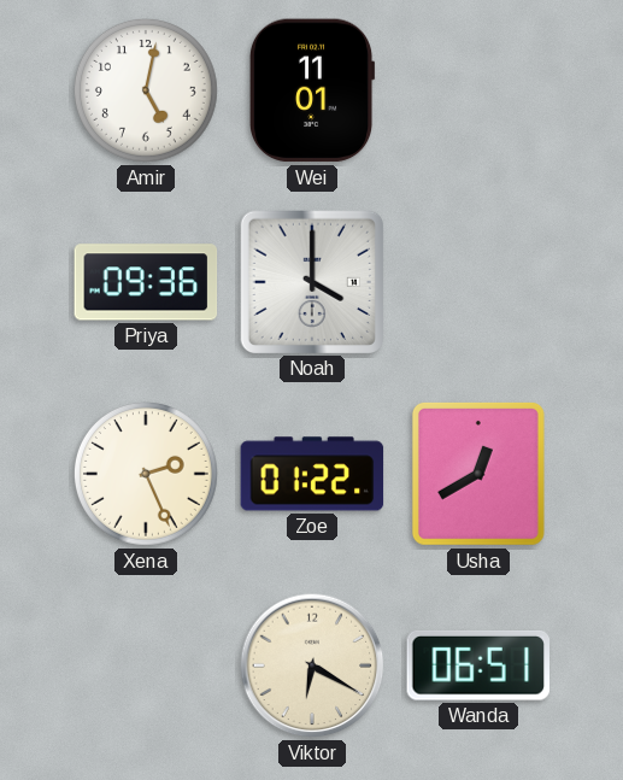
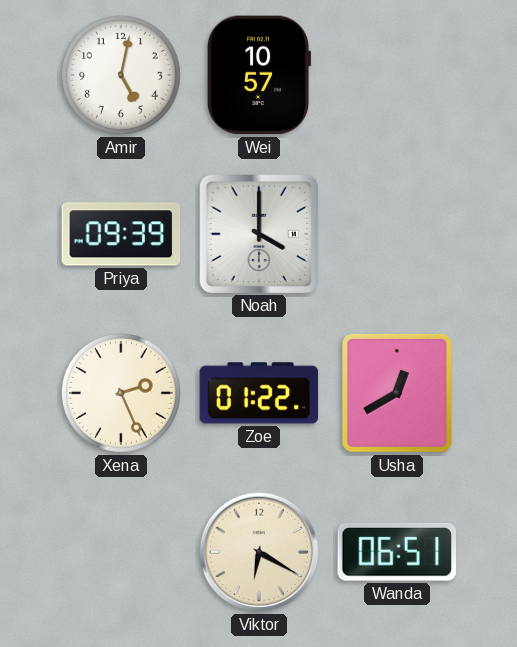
Wei: 11:01 -> 10:57
Priya: 09:36 -> 09:39
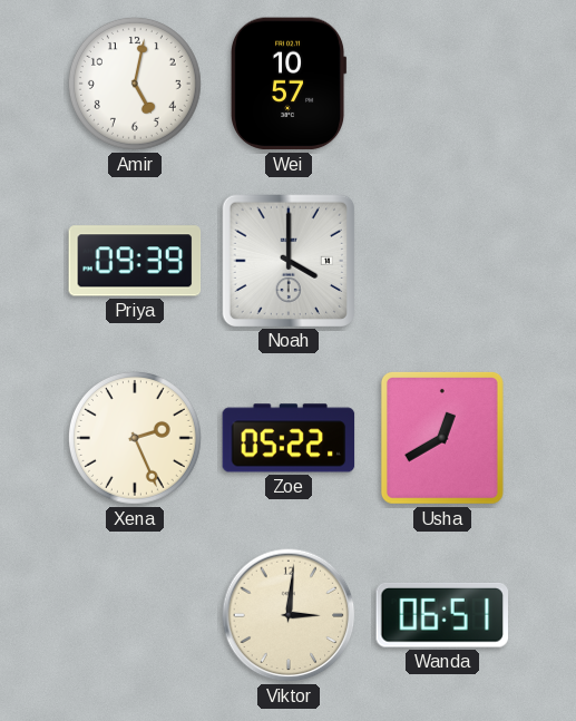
Zoe: 01:22 -> 05:22
Viktor: 6:20 -> 3:01
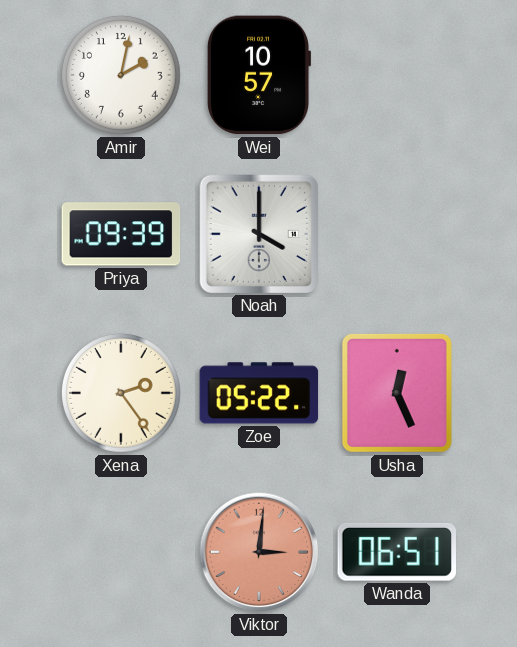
Amir: 5:02 -> 2:02
Xena: 2:26 -> 2:24
Usha: 12:40 -> 12:26
Viktor dial: cream -> salmon
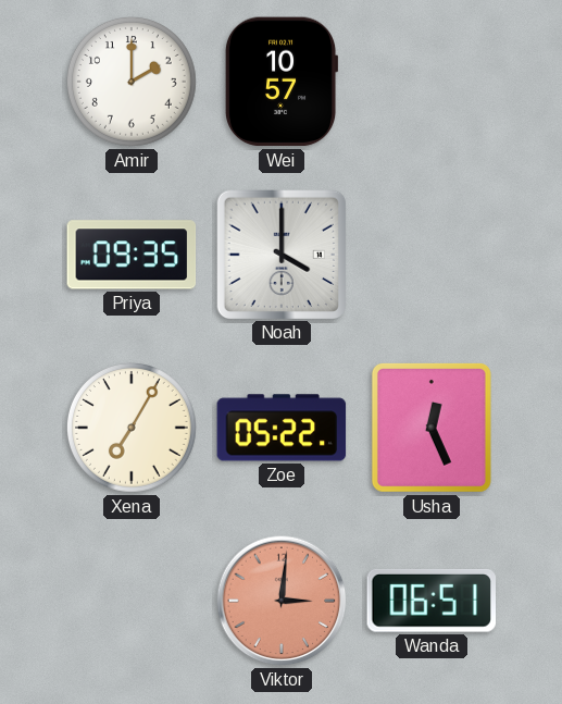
Amir: 2:02 -> 2:00
Priya: 09:39 -> 09:35
Xena: 2:24 -> 7:05
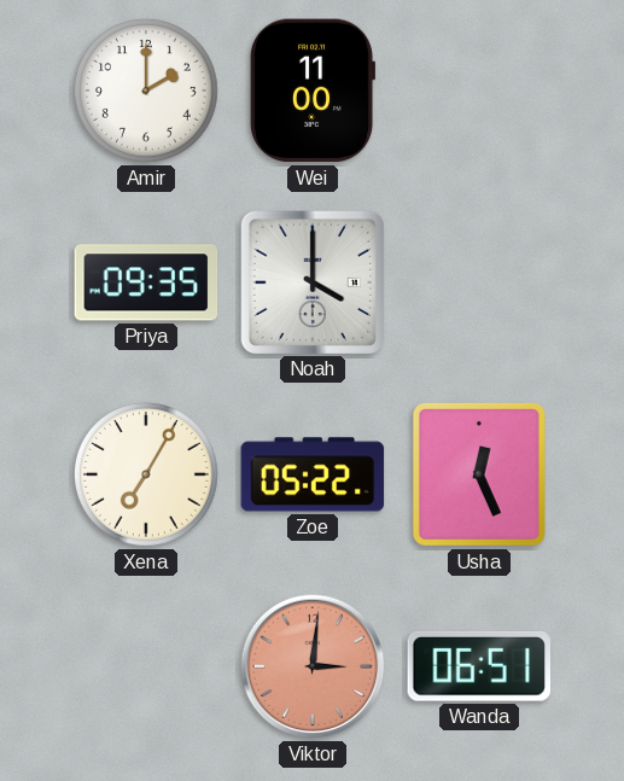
Wei: 10:57 -> 11:00
